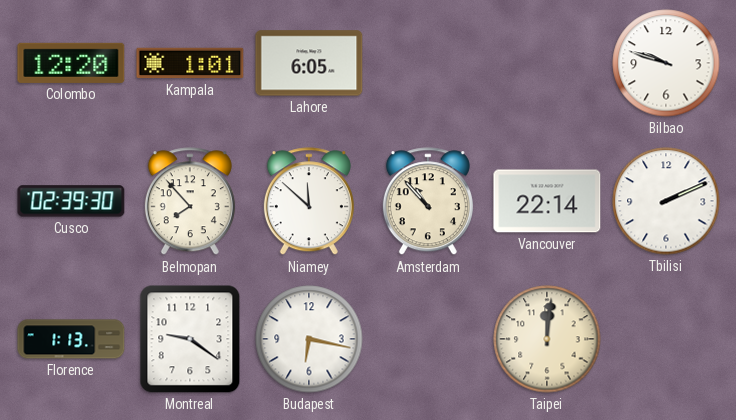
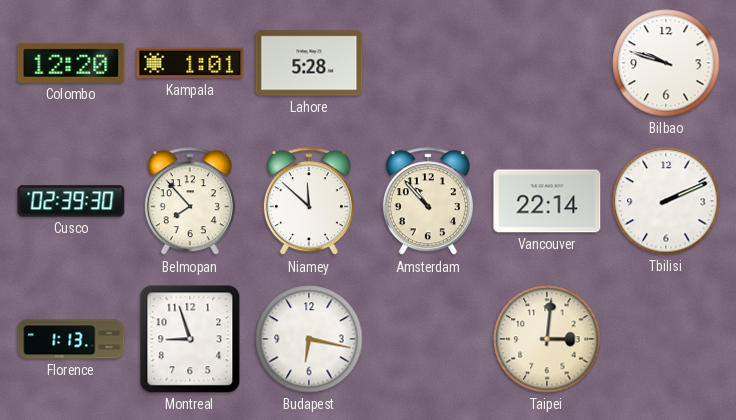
Lahore: 6:05 -> 5:28
Montreal: 9:21 -> 8:57
Taipei: 12:01 -> 3:01
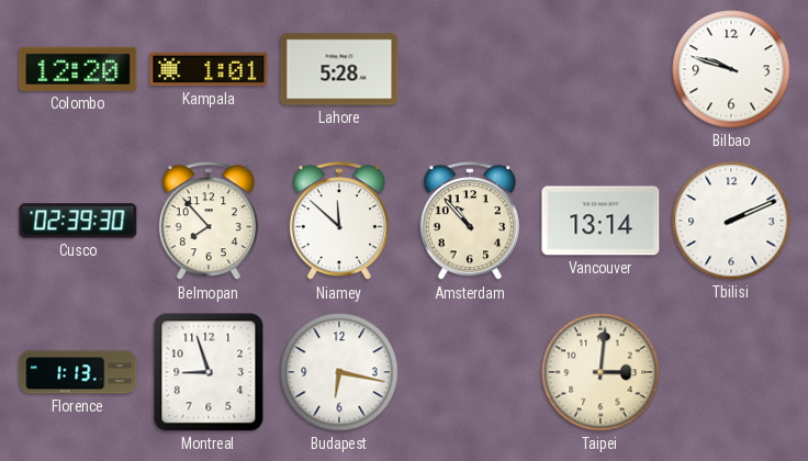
Vancouver: 22:14 -> 13:14
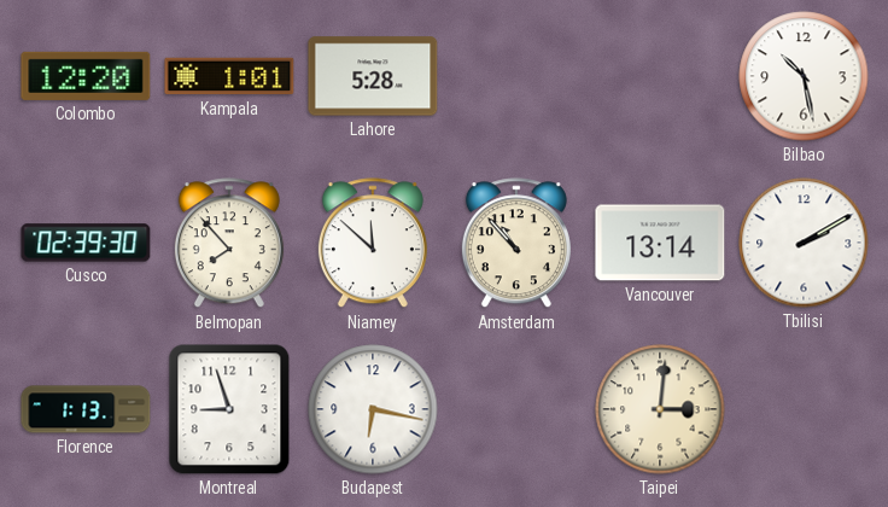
Bilbao: 9:48 -> 10:28
Tbilisi: 2:11 -> 2:10
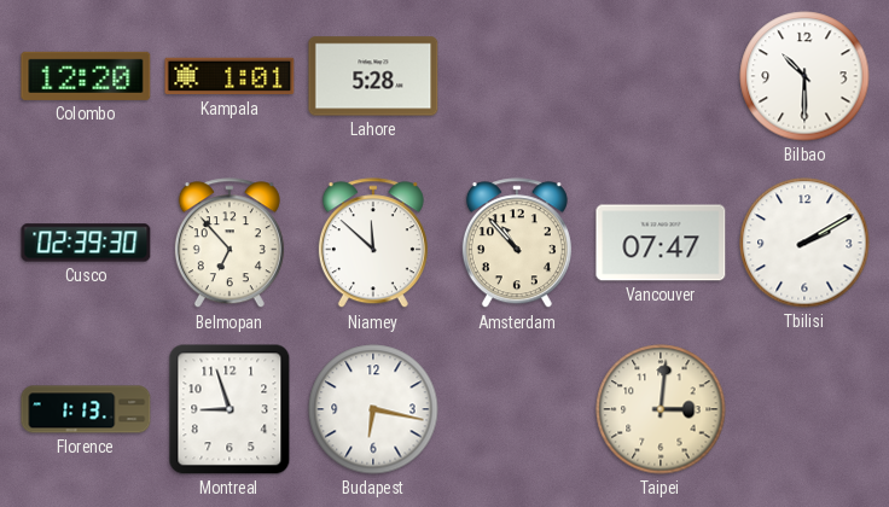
Bilbao: 10:28 -> 10:30
Belmopan: 7:53 -> 6:53
Vancouver: 13:14 -> 07:47
